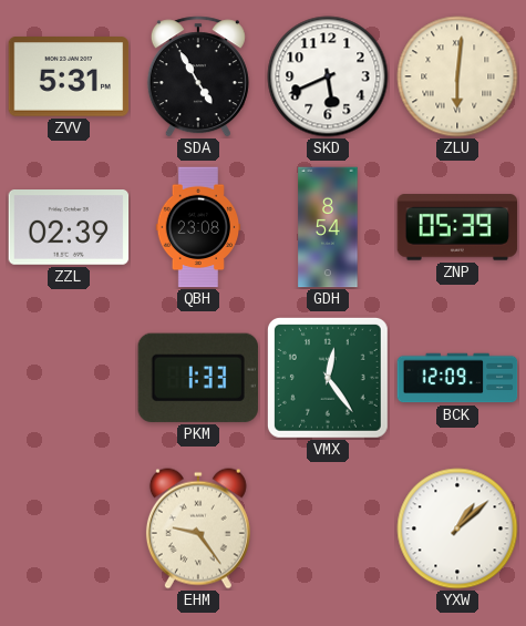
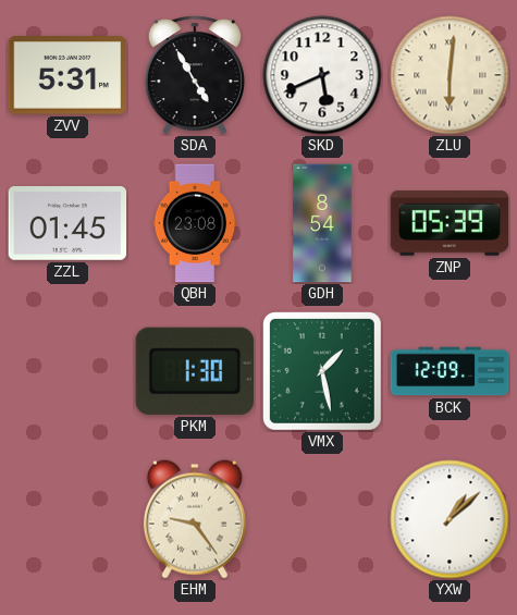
ZZL: 02:39 -> 01:45
PKM: 1:33 -> 1:30
VMX: 12:24 -> 1:28
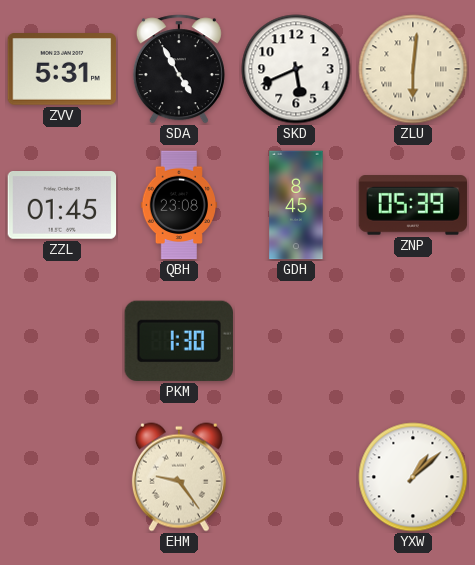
GDH: 8:54 -> 8:45
VMX: 1:28 -> none
BCK: 12:09 -> none
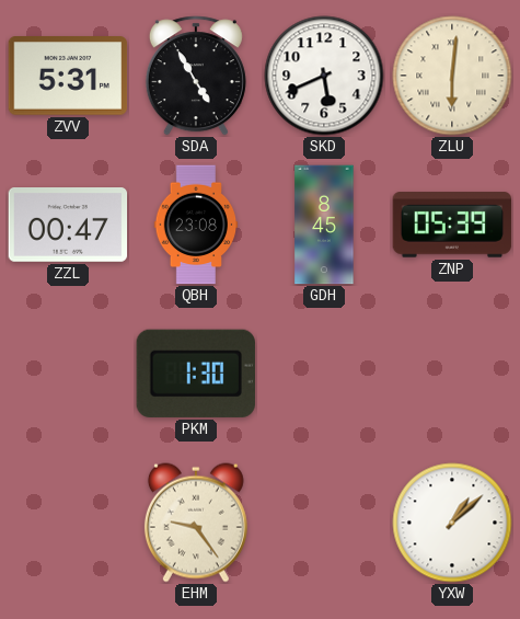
ZZL: 01:45 -> 00:47
